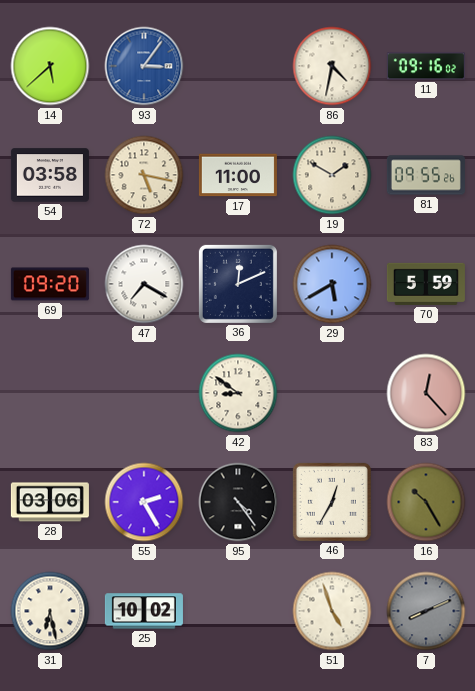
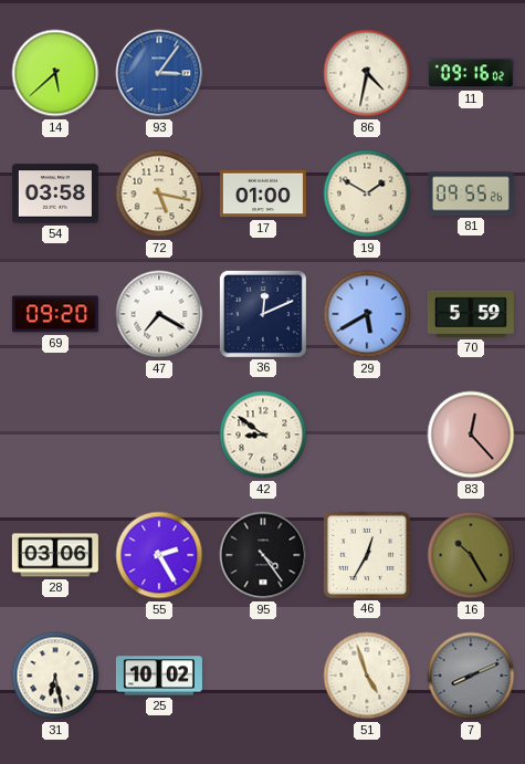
17: 11:00 -> 01:00
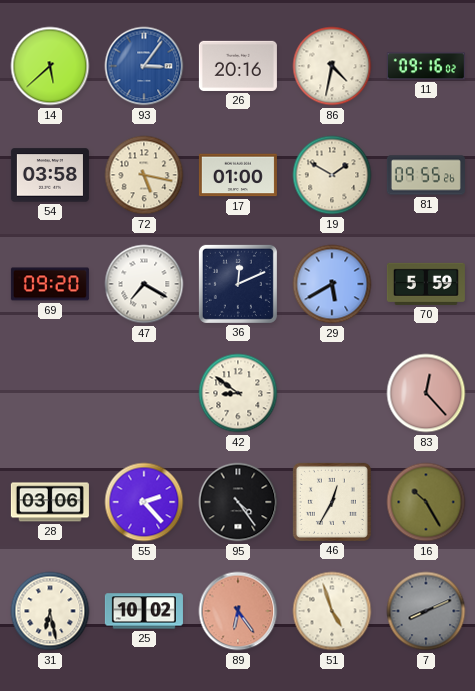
26: none -> 20:16
55: 2:25 -> 2:23
89: none -> 6:24
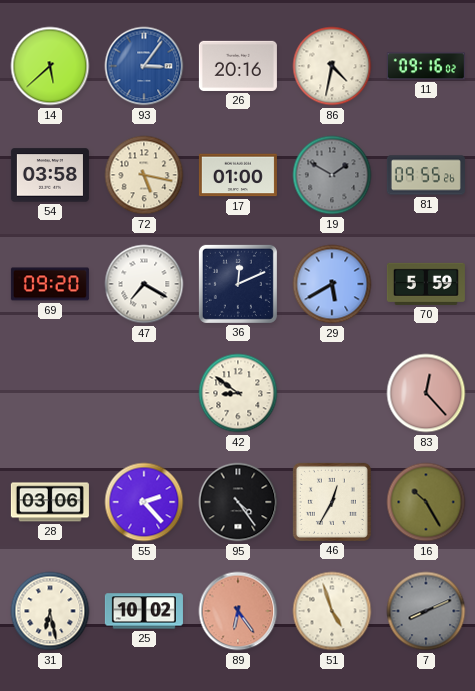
19 dial: cream -> grey
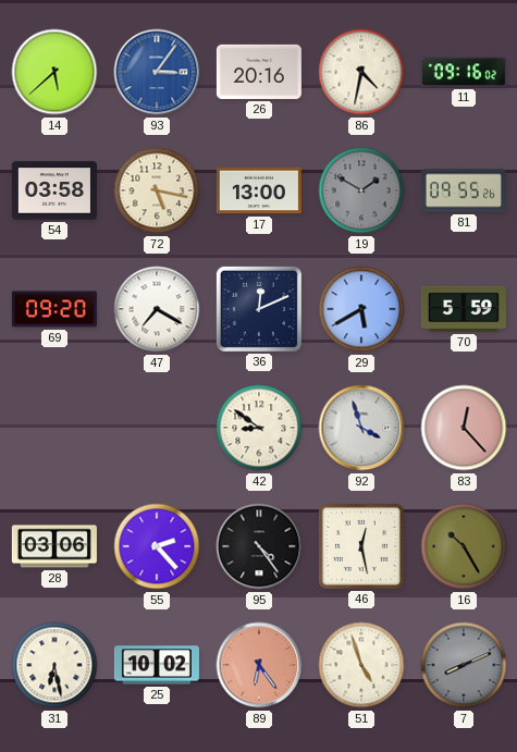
17: 01:00 -> 13:00
92: none -> 3:57
46: 12:35 -> 12:28
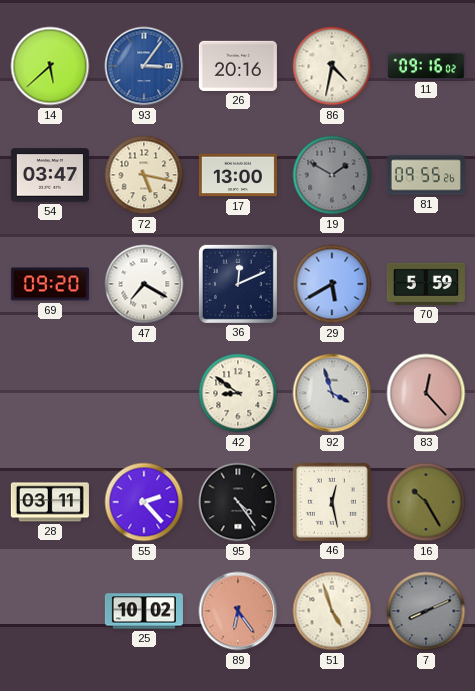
54: 03:58 -> 03:47
28: 03:06 -> 03:11
31: 6:28 -> none
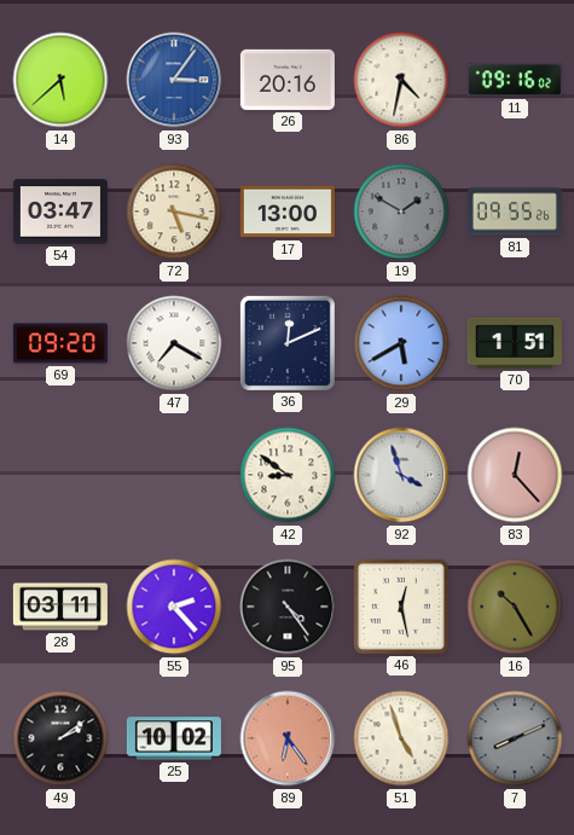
70: 5:59 -> 1:51
49: none -> 2:09
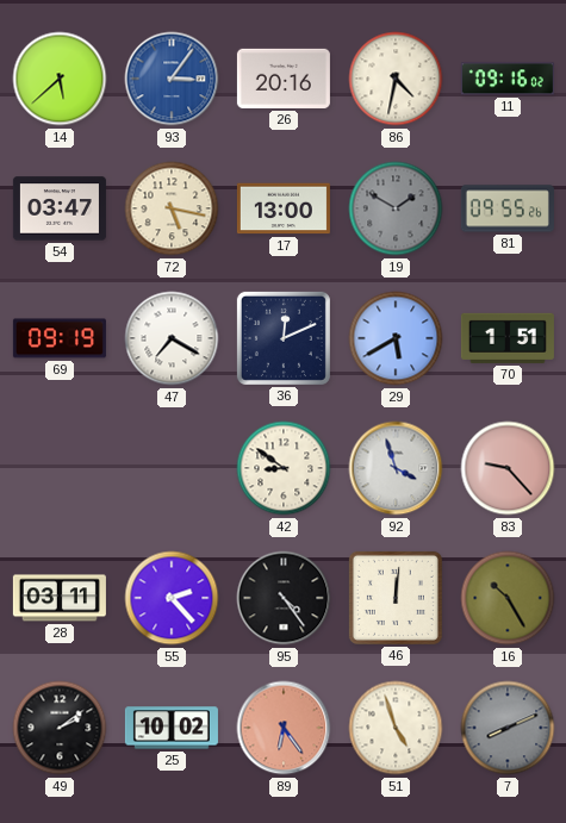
69: 09:20 -> 09:19
83: 12:23 -> 9:23
46: 12:28 -> 12:01
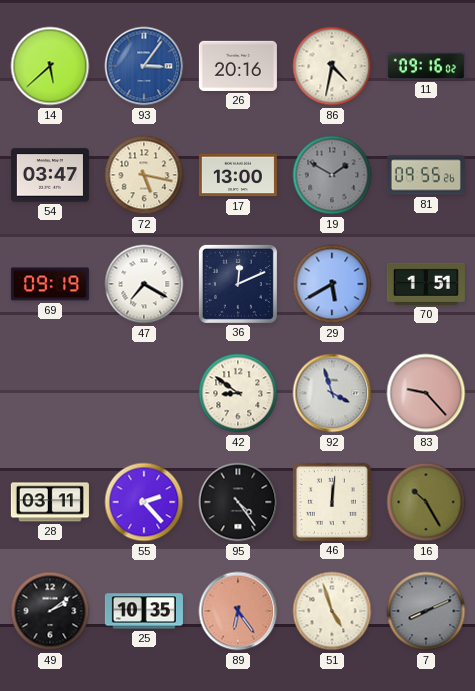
25: 10:02 -> 10:35
